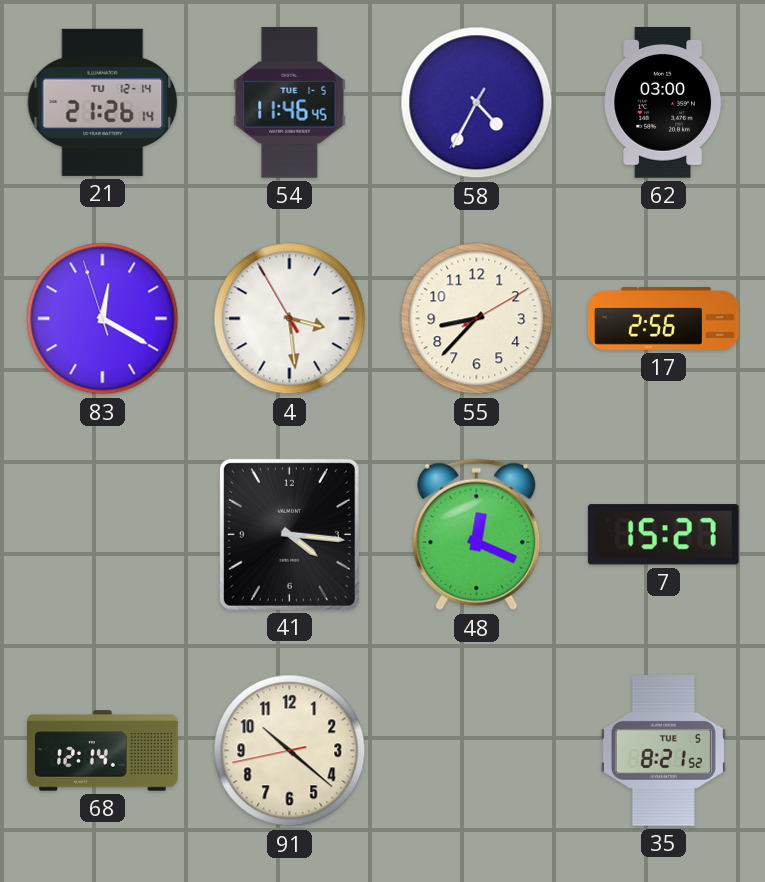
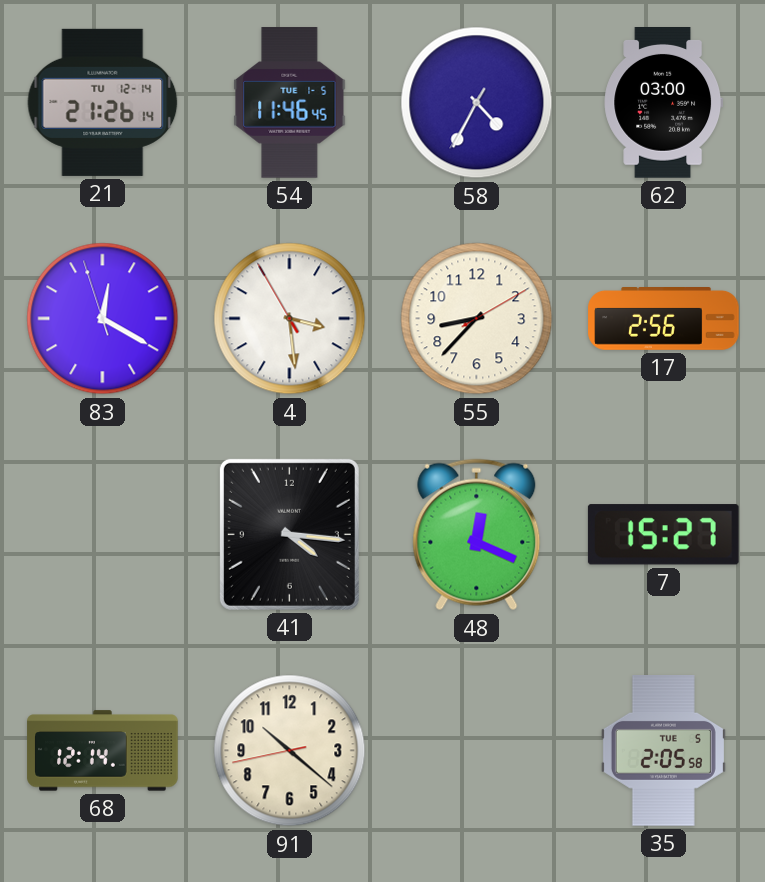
35: 8:21 -> 2:05
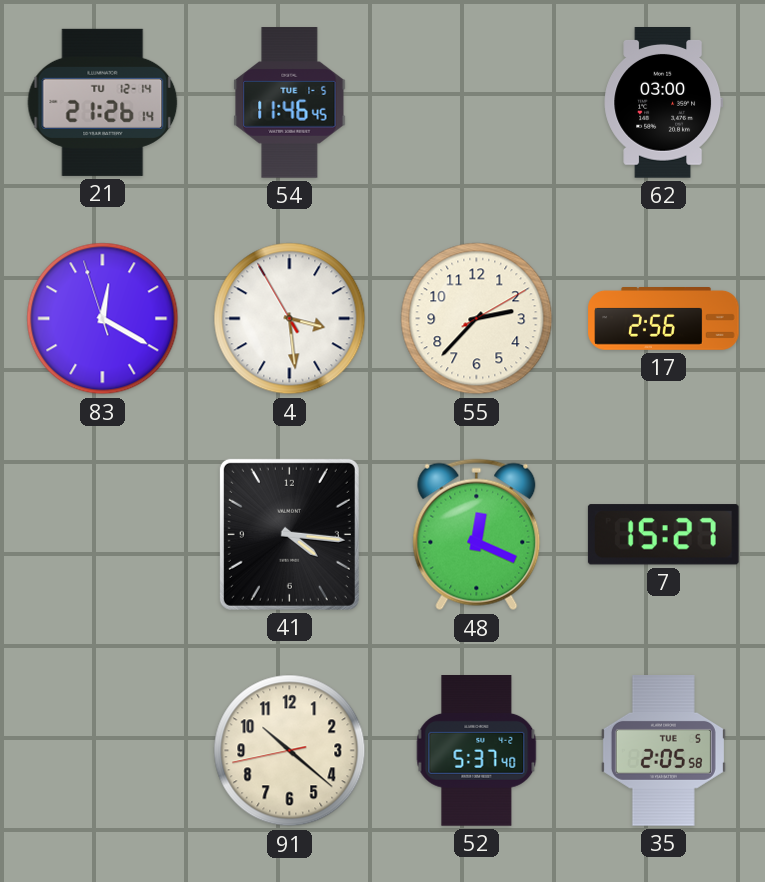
58: 4:34 -> none
55: 8:37 -> 2:37
68: 12:14 -> none
52: none -> 5:37
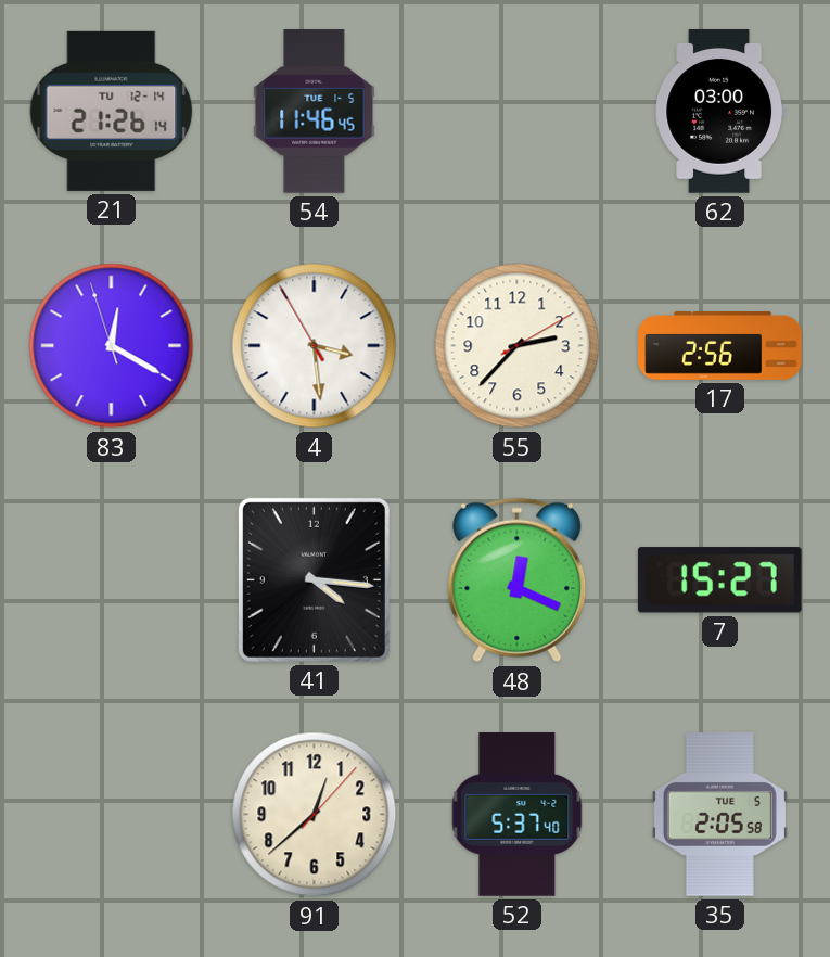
91: 10:21 -> 12:38
